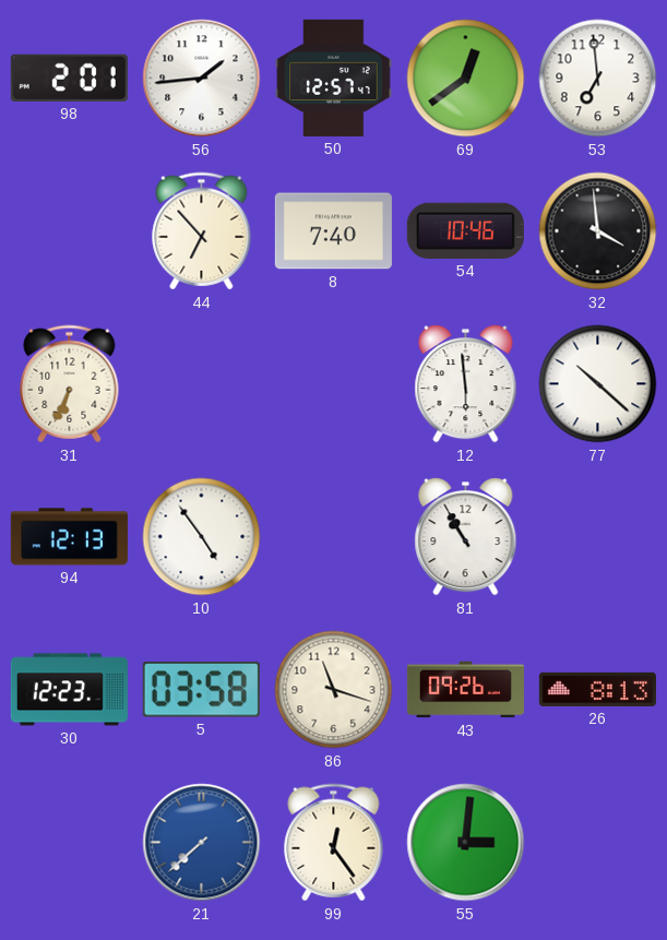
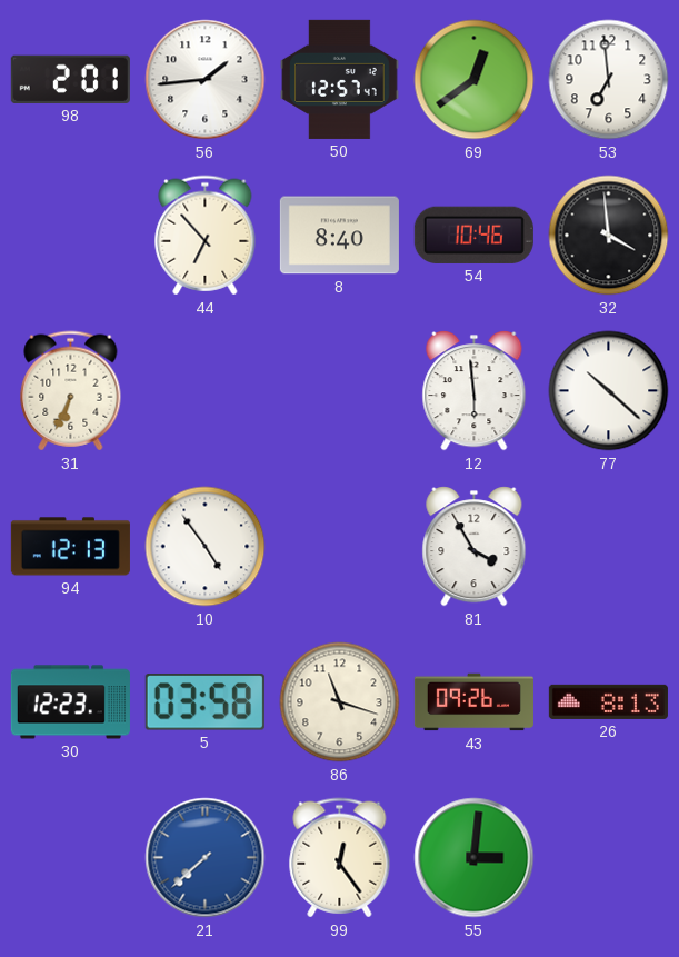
8: 7:40 -> 8:40
81: 10:55 -> 3:55
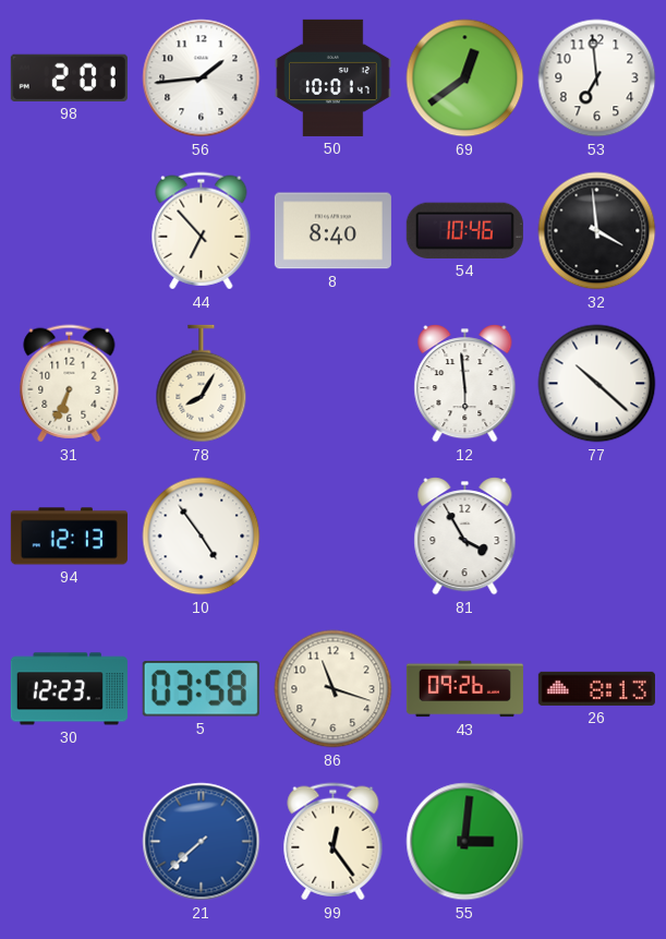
50: 12:57 -> 10:01
78: none -> 8:05
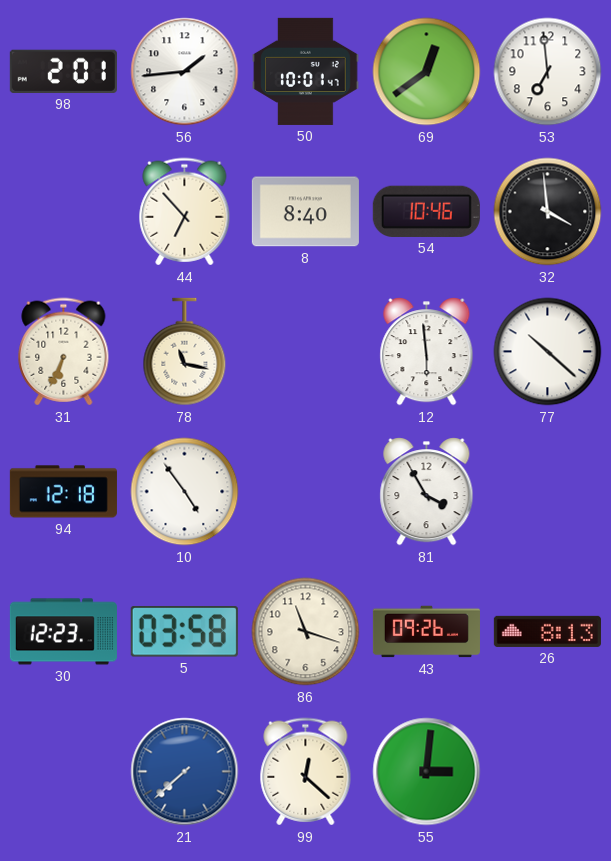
78: 8:05 -> 11:17
94: 12:13 -> 12:18
99: 12:24 -> 12:22
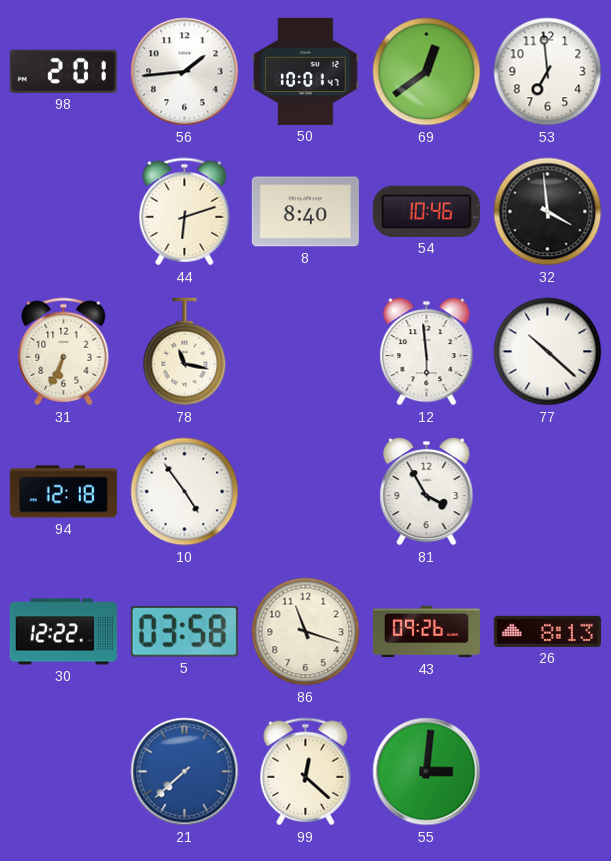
44: 6:53 -> 6:12
30: 12:23 -> 12:22
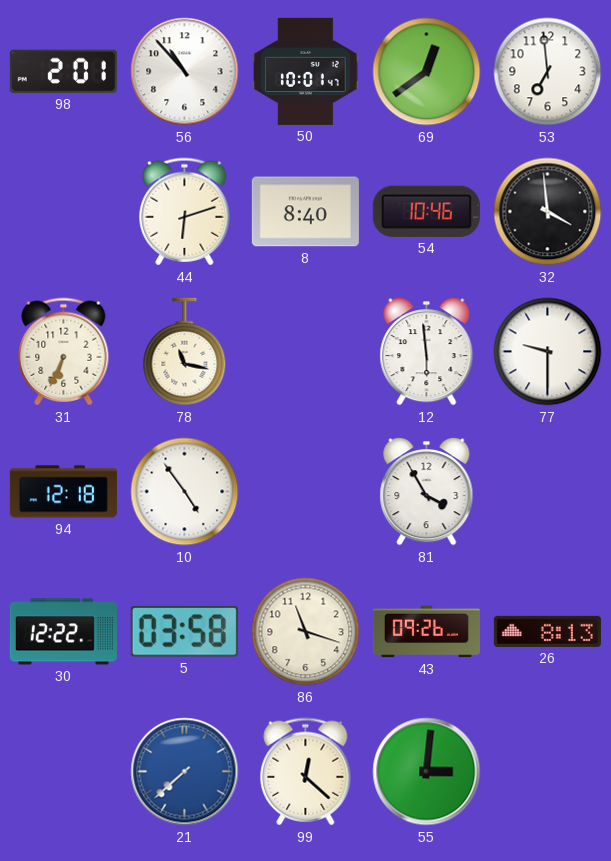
56: 1:44 -> 10:53
77: 10:22 -> 9:30
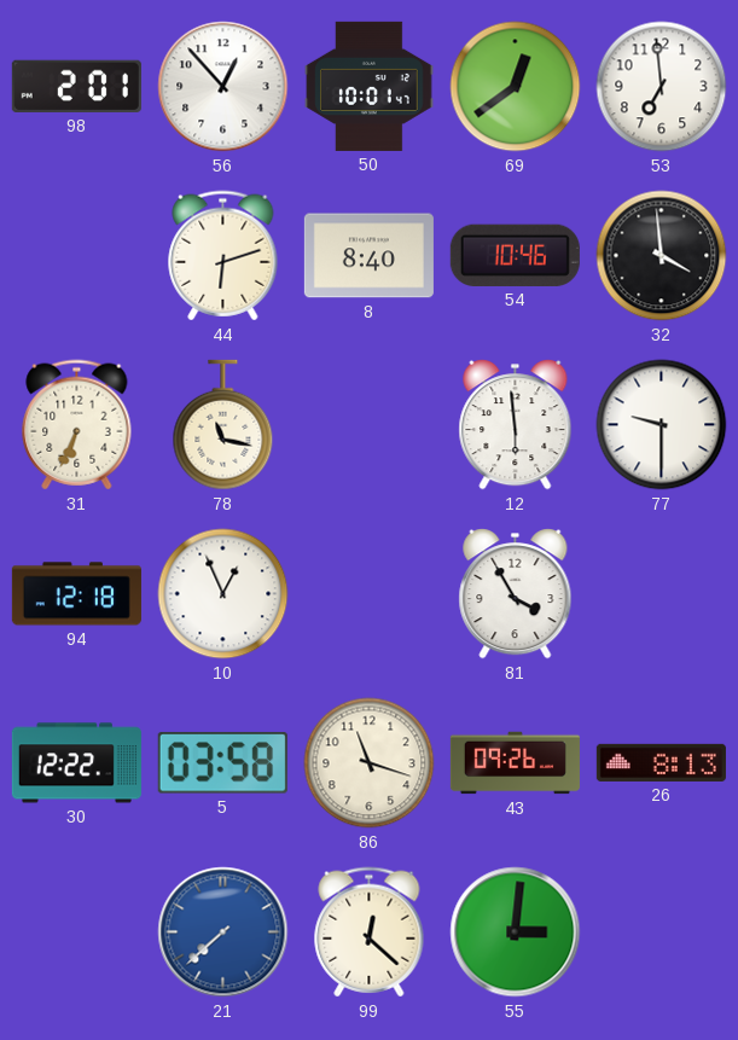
56: 10:53 -> 12:53
10: 4:54 -> 12:56
